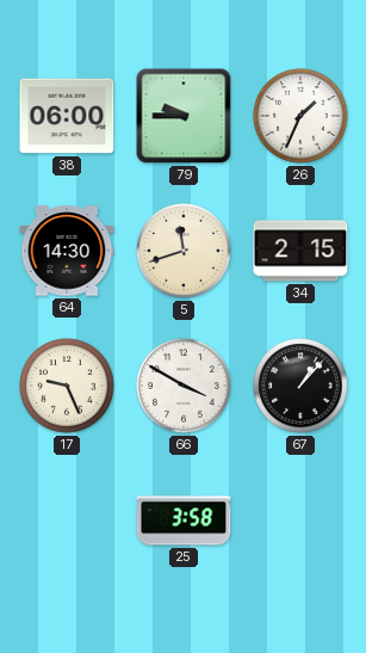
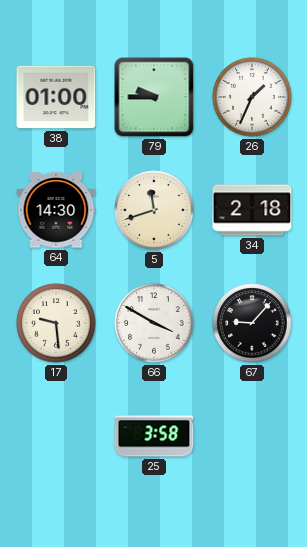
38: 06:00 -> 01:00
34: 2:15 -> 2:18
17: 9:26 -> 9:29
67: 1:07 -> 9:07
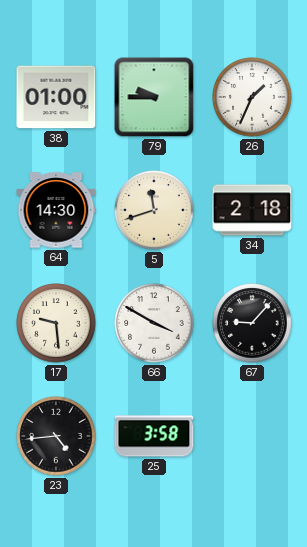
23: none -> 4:44
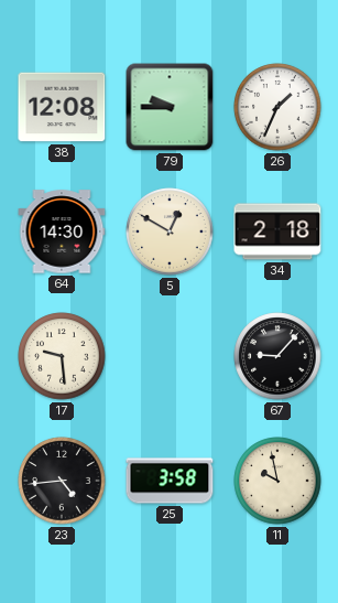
38: 01:00 -> 12:08
5: 11:42 -> 12:50
66: 3:50 -> none
11: none -> 9:58
